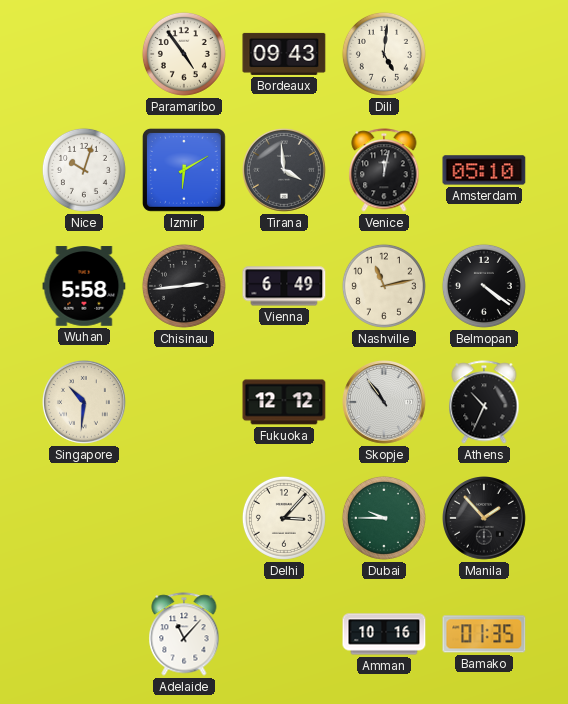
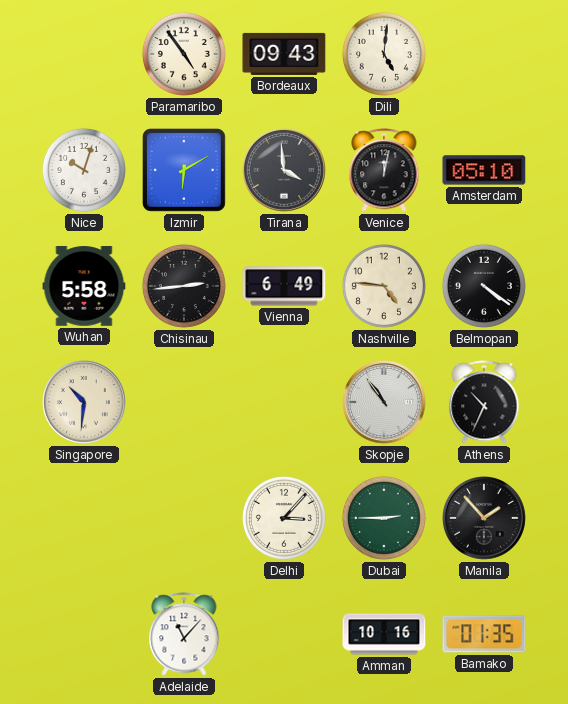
Nashville: 11:13 -> 4:46
Fukuoka: 12:12 -> none
Dubai: 9:45 -> 2:45
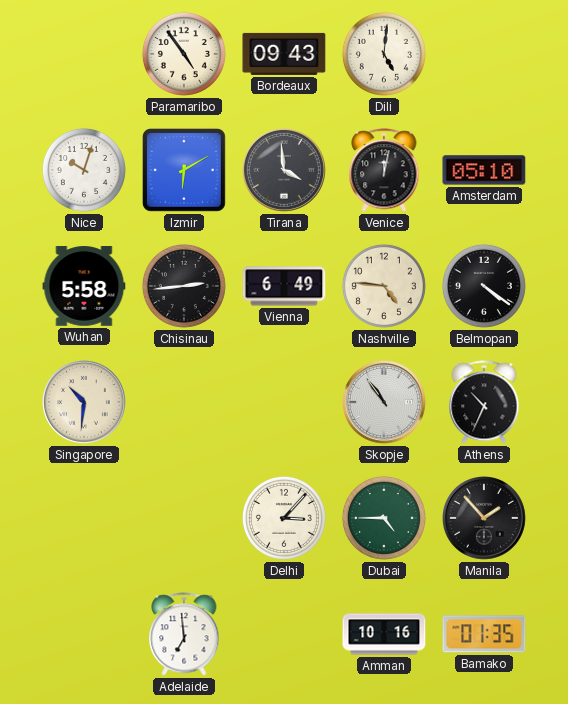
Dubai: 2:45 -> 4:45
Adelaide: 11:07 -> 6:59
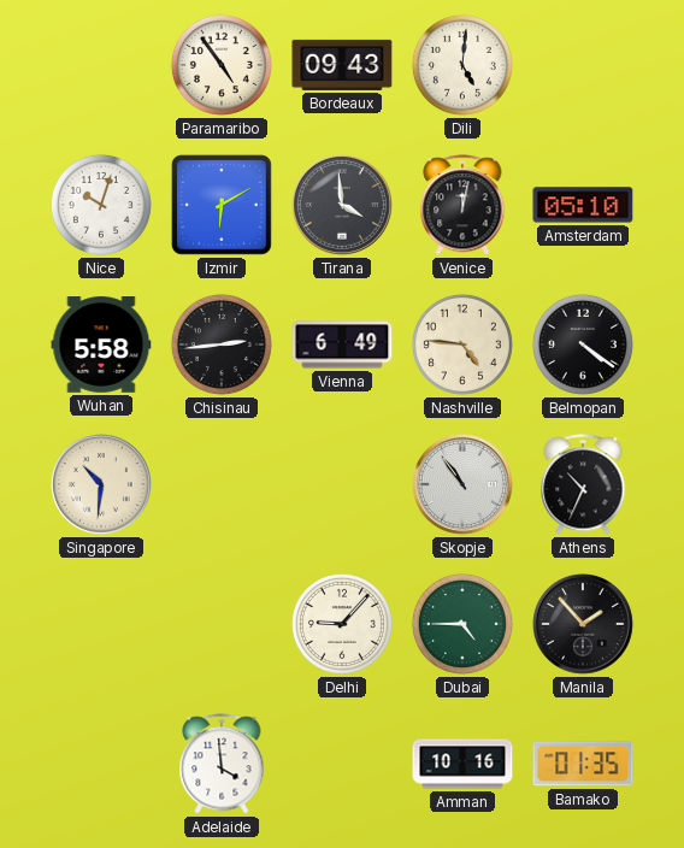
Delhi: 3:07 -> 9:07
Adelaide: 6:59 -> 3:59
